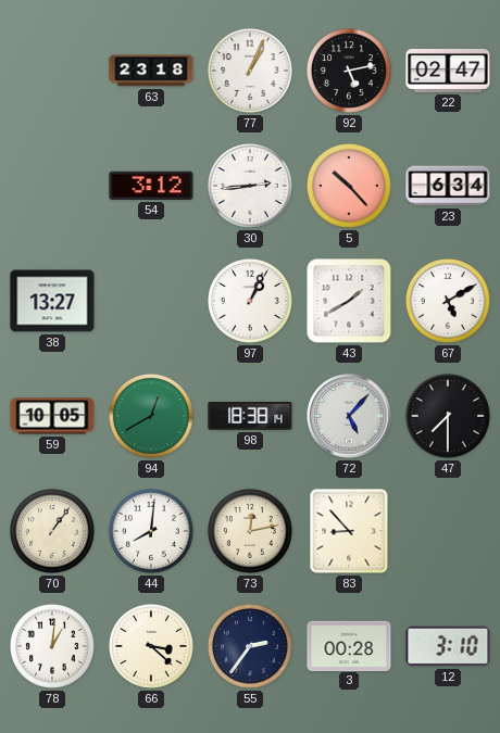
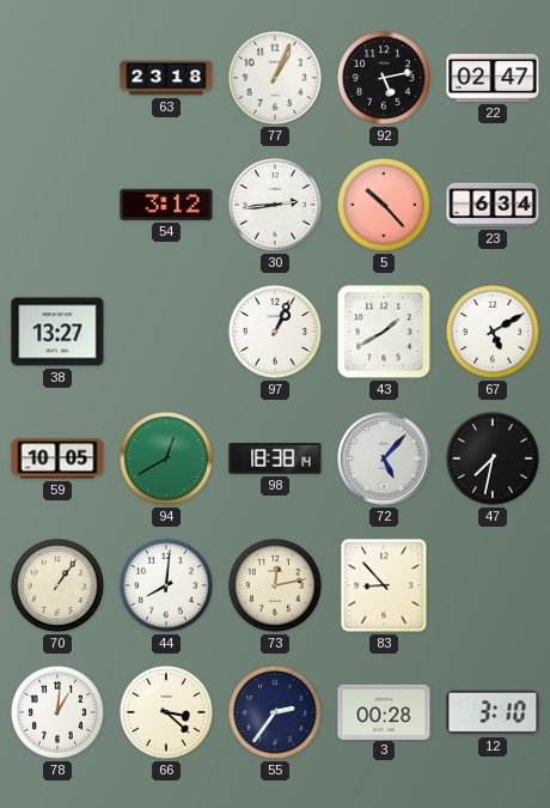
47: 7:30 -> 7:32
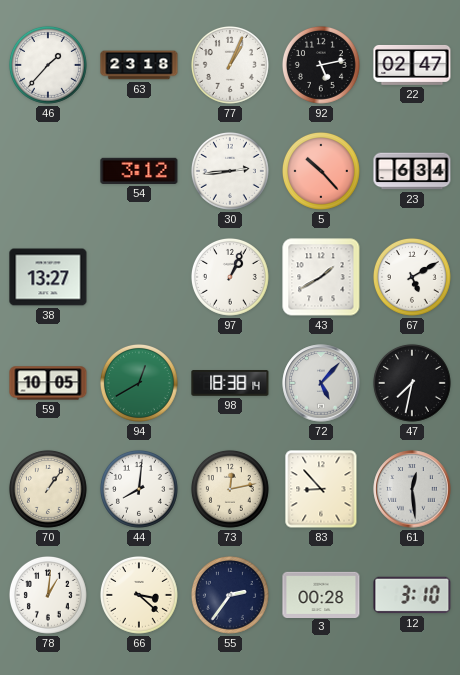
46: none -> 1:37
61: none -> 12:29
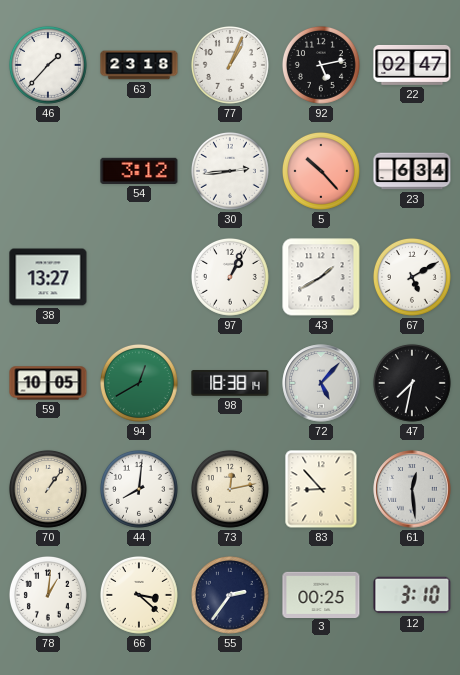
3: 00:28 -> 00:25
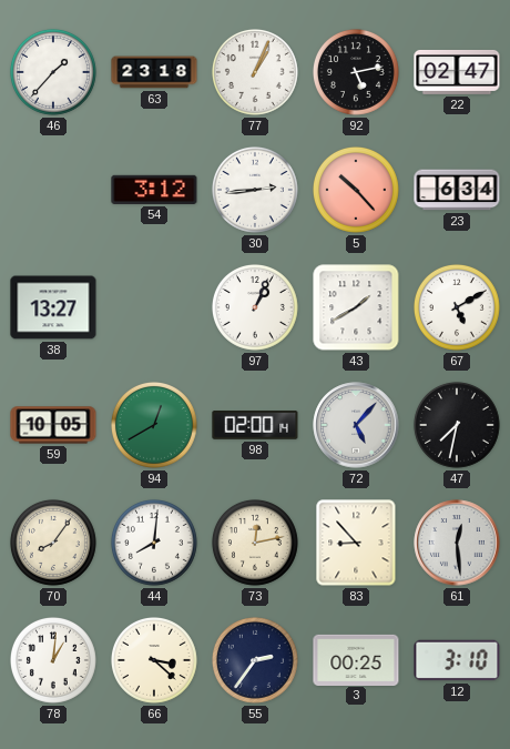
98: 18:38 -> 02:00
70: 1:06 -> 8:06
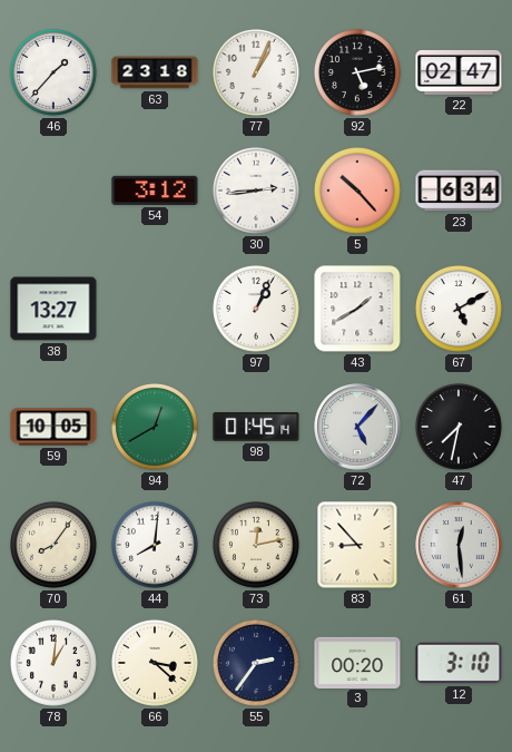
98: 02:00 -> 01:45
3: 00:25 -> 00:20
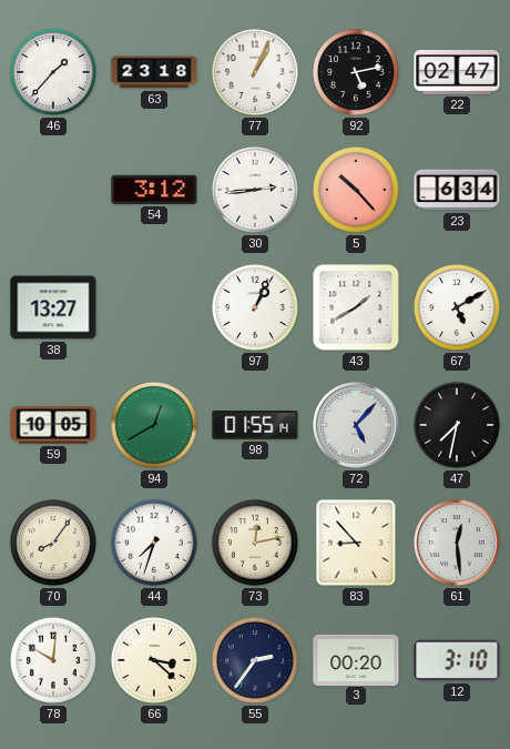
98: 01:45 -> 01:55
44: 8:01 -> 7:33
78: 1:01 -> 10:01
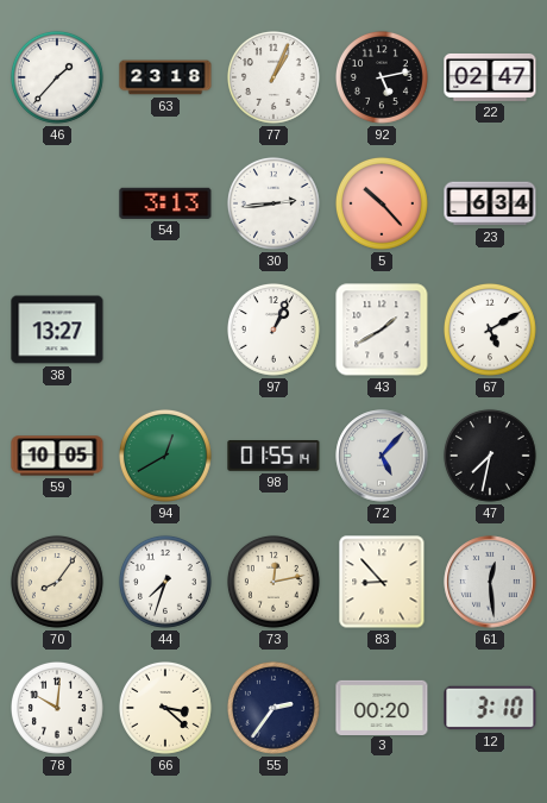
54: 3:12 -> 3:13
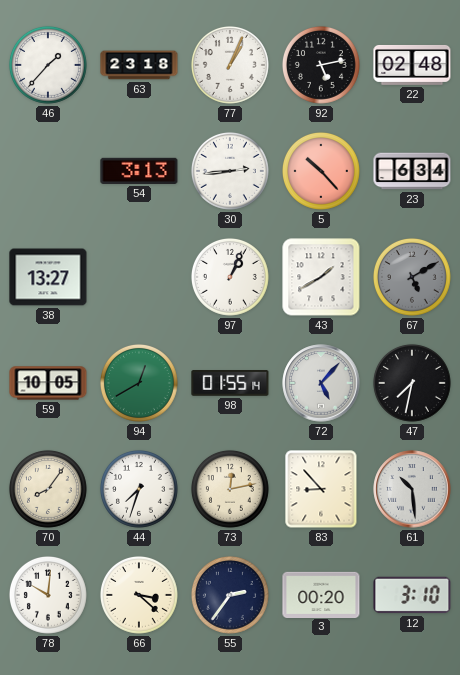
22: 02:47 -> 02:48
67 dial: white -> grey
61: 12:29 -> 10:29
